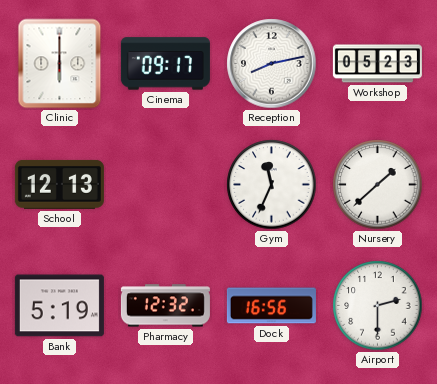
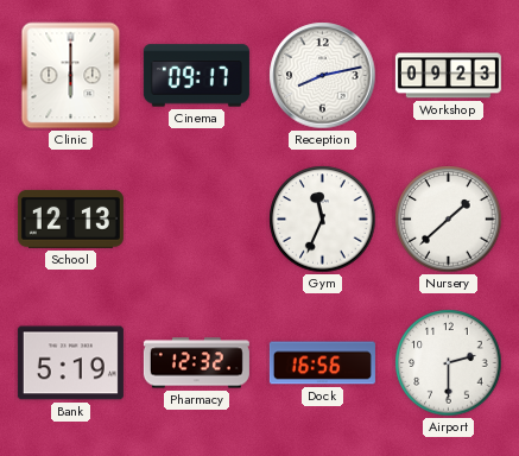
Workshop: 05:23 -> 09:23
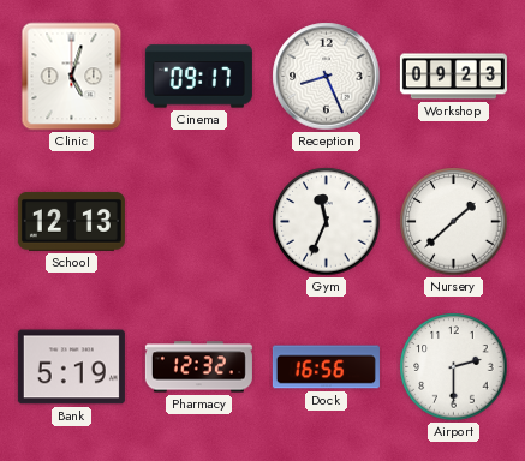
Clinic: 6:00 -> 5:03
Reception: 8:13 -> 8:26
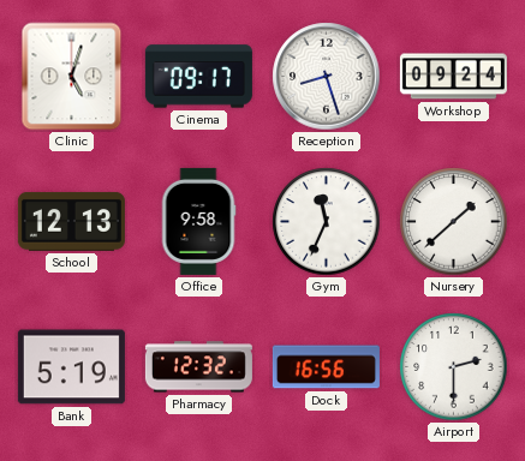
Reception: 8:26 -> 8:27
Workshop: 09:23 -> 09:24
Office: none -> 9:58
